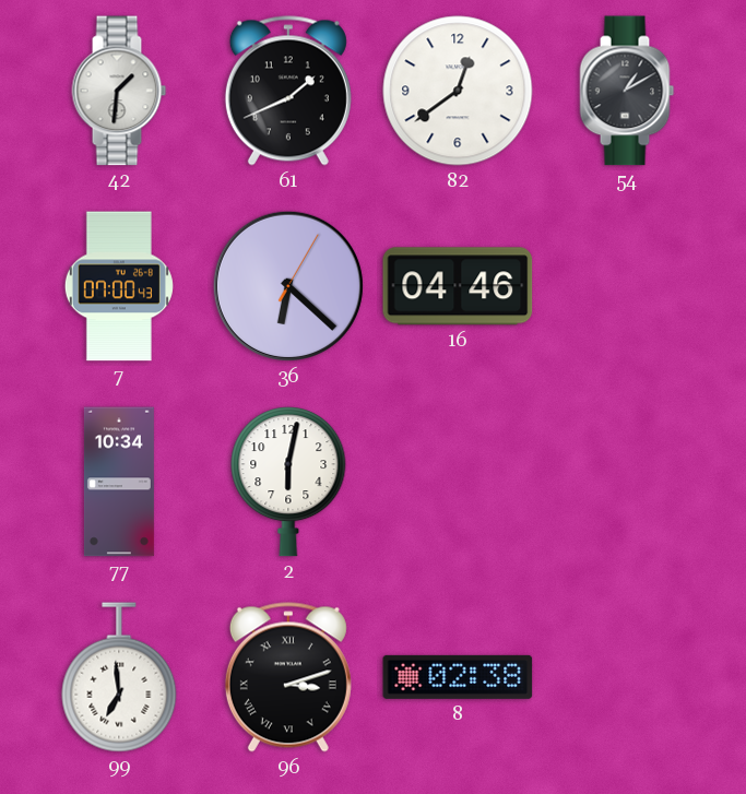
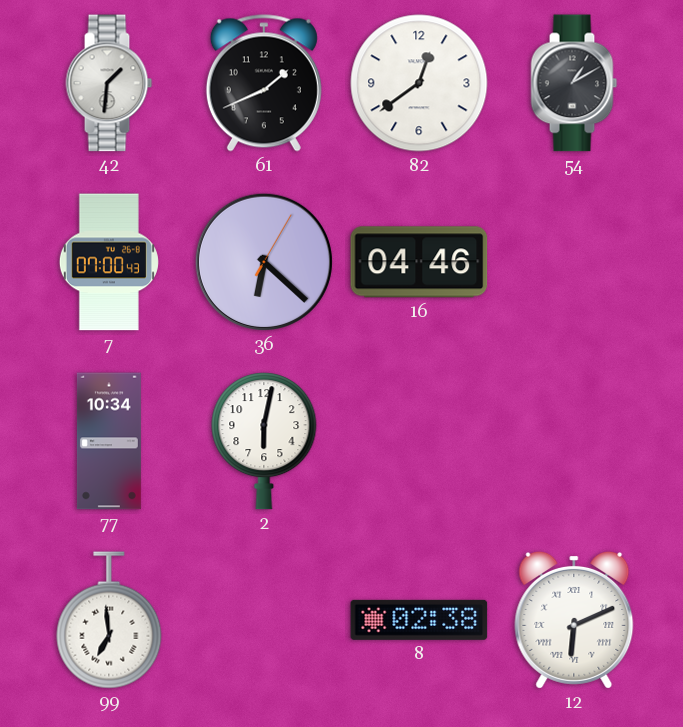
96: 3:12 -> none
12: none -> 6:11
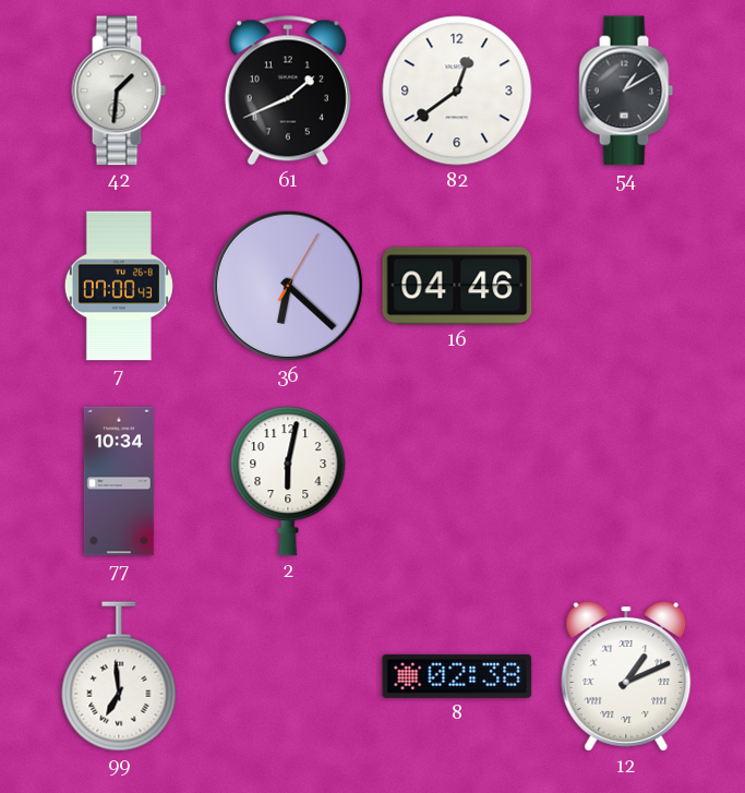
12: 6:11 -> 1:11
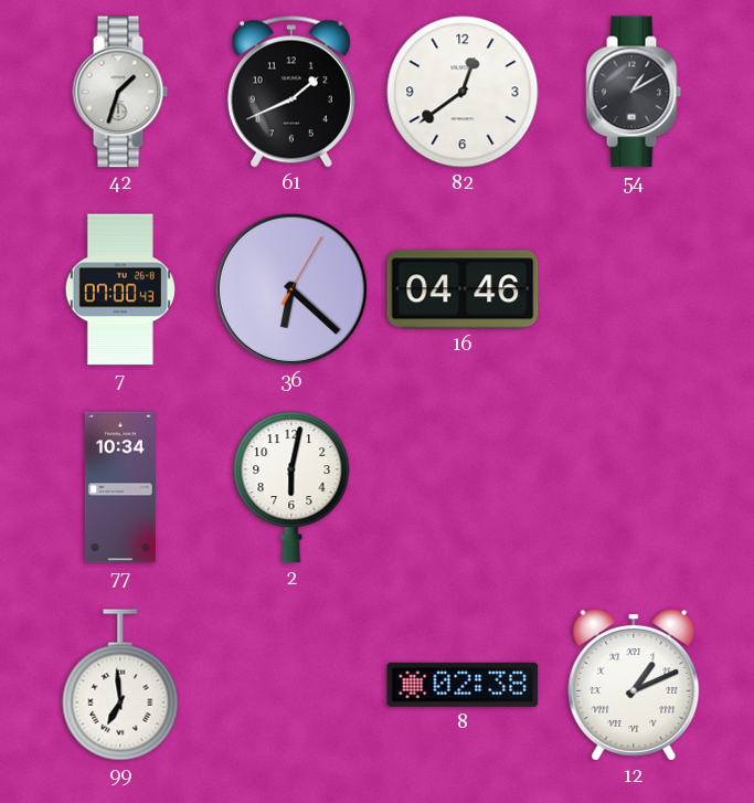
42: 1:31 -> 1:33
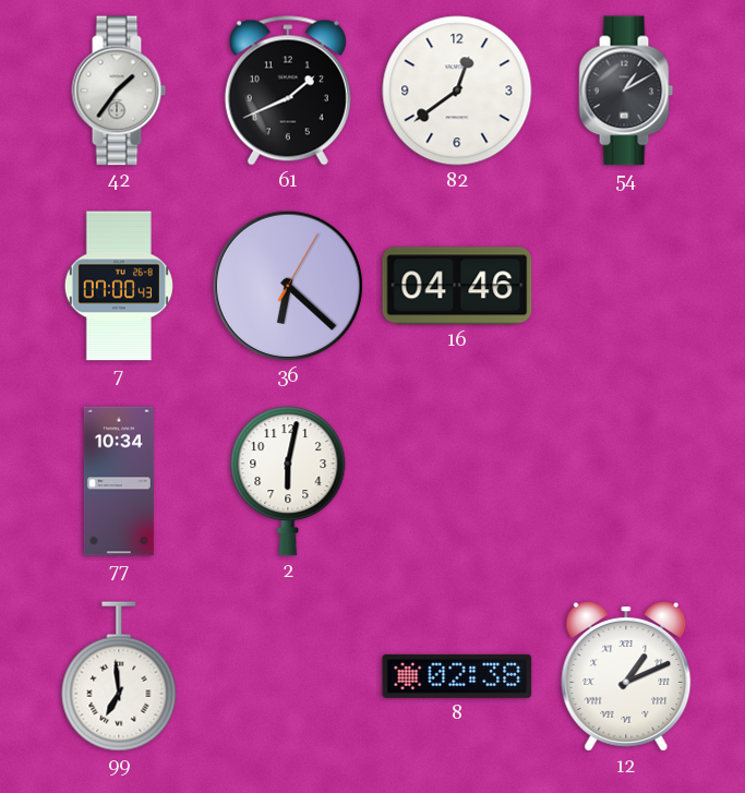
42: 1:33 -> 1:36
